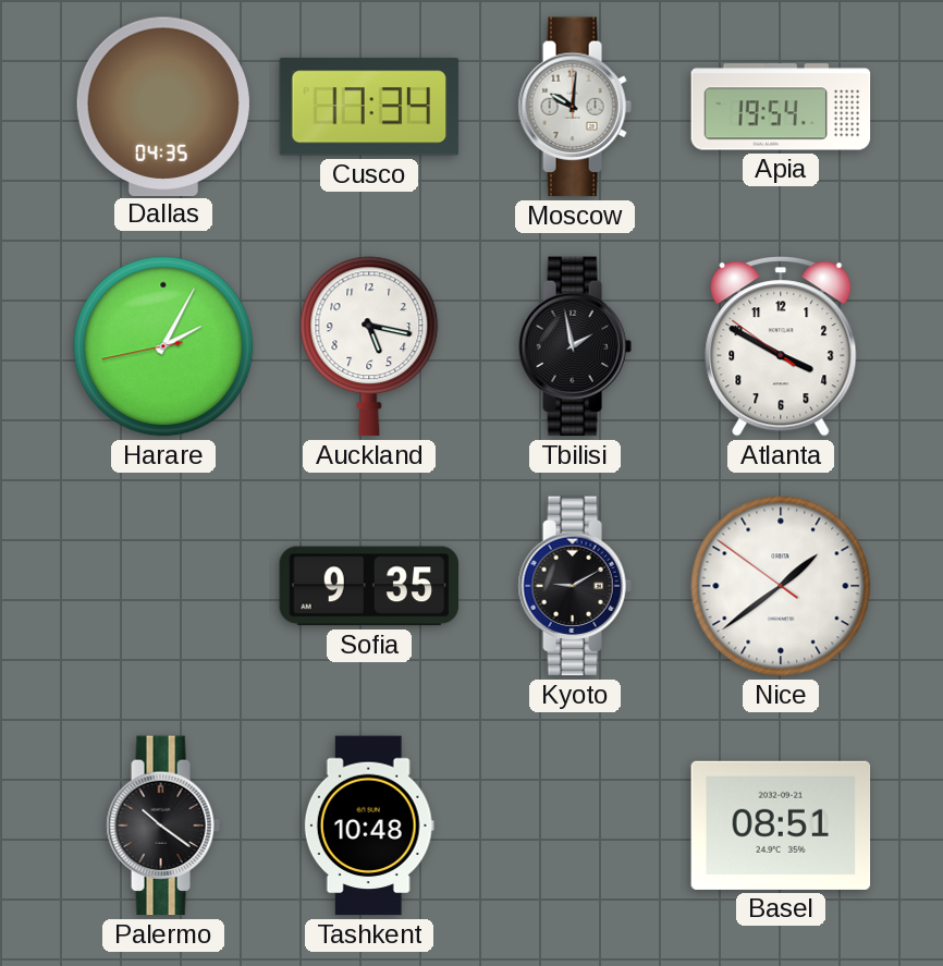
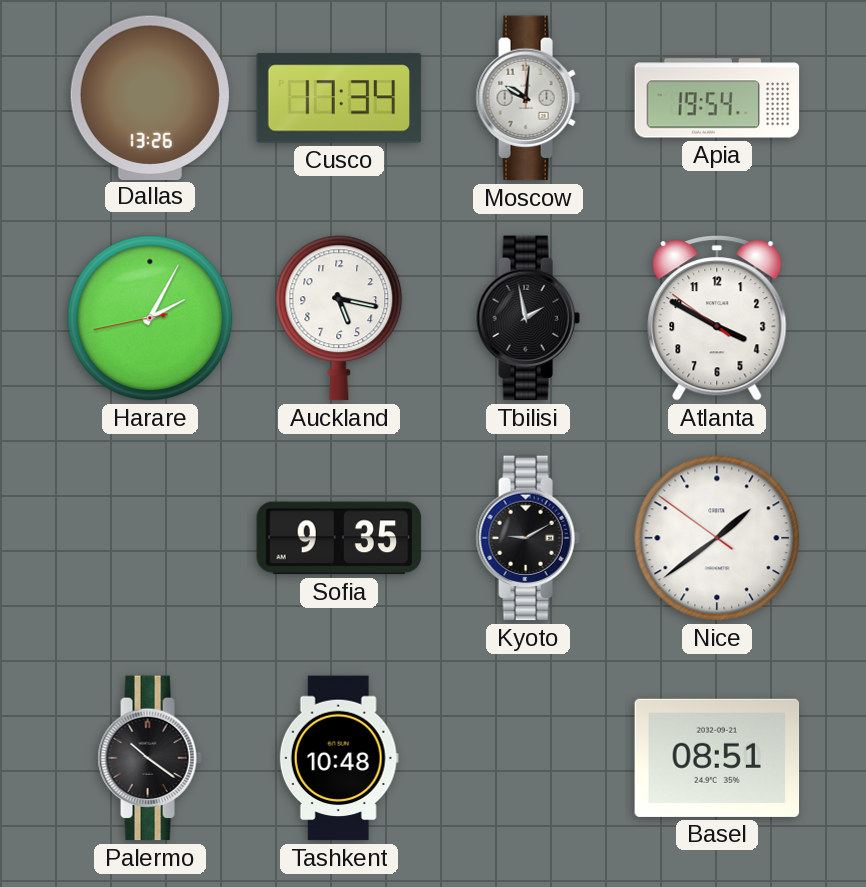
Dallas: 04:35 -> 13:26
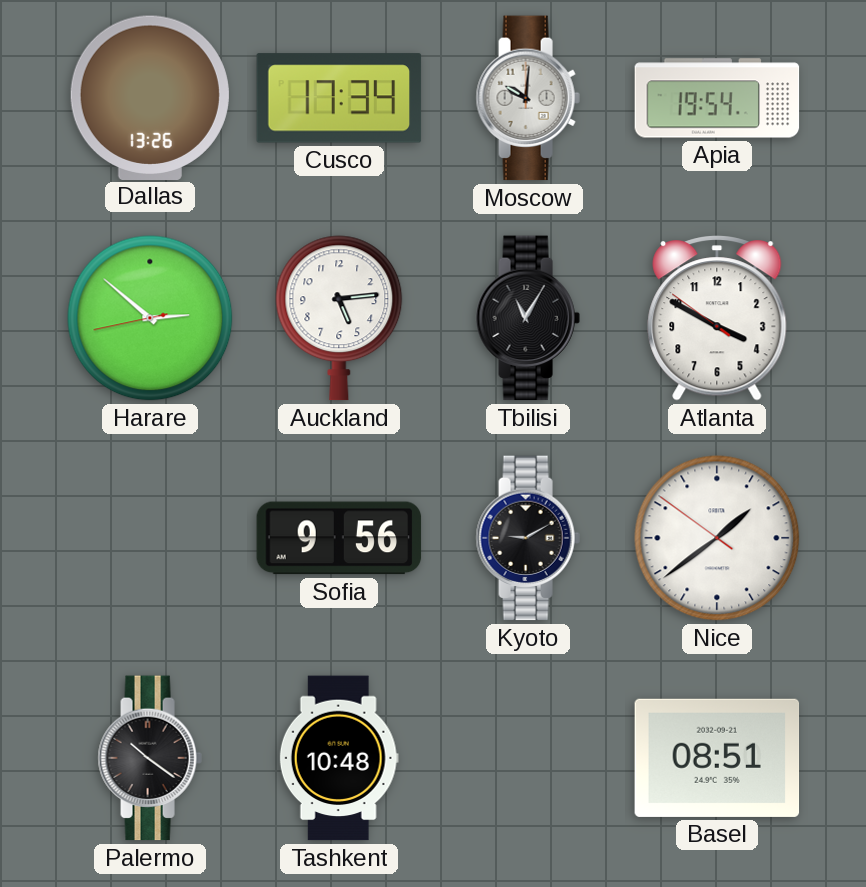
Harare: 2:04 -> 2:51
Auckland: 5:17 -> 5:14
Tbilisi: 1:58 -> 11:05
Sofia: 9:35 -> 9:56
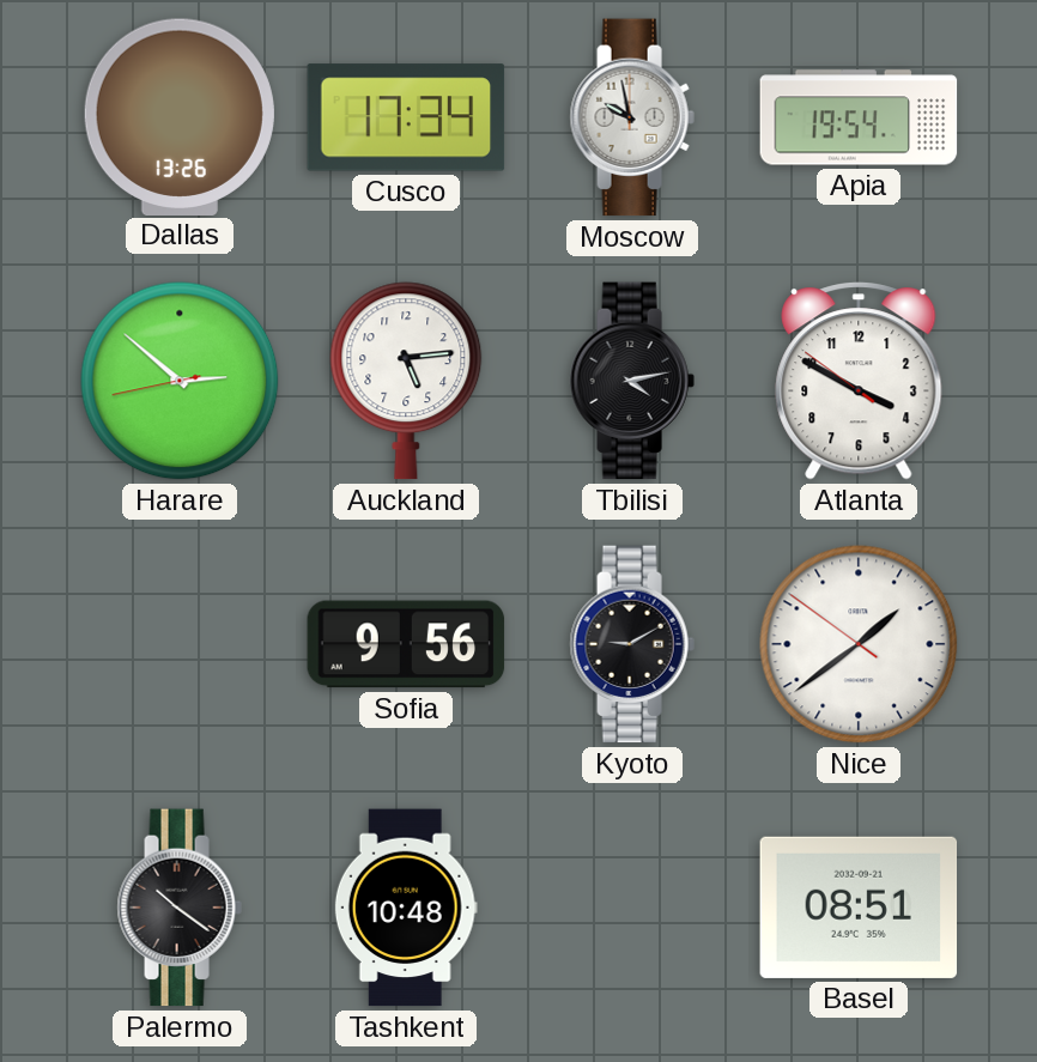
Moscow: 10:01 -> 9:58
Tbilisi: 11:05 -> 4:13
